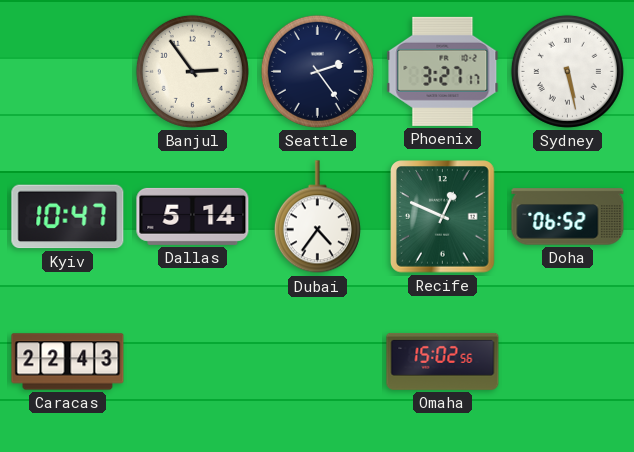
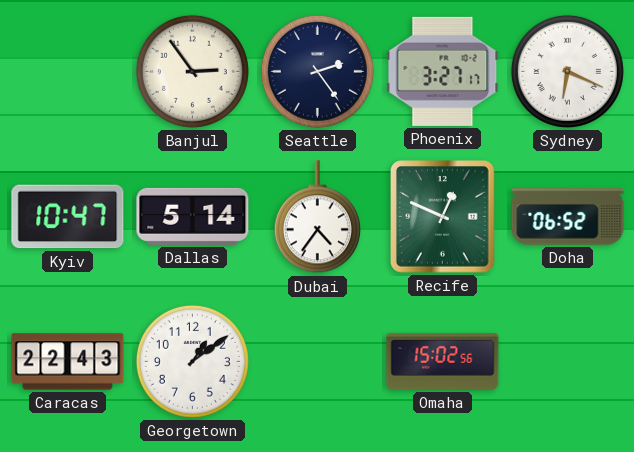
Sydney: 5:28 -> 6:19
Georgetown: none -> 1:09
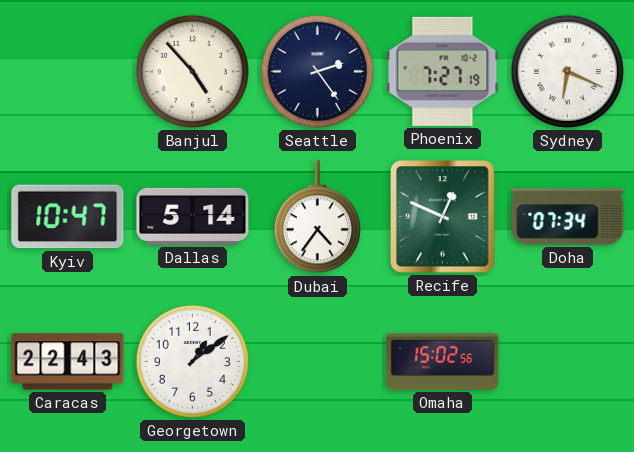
Banjul: 2:54 -> 4:53
Phoenix: 3:27 -> 7:27
Doha: 06:52 -> 07:34
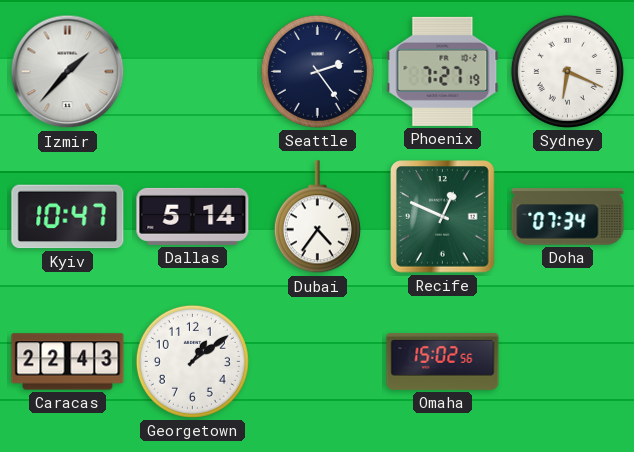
Izmir: none -> 1:37
Banjul: 4:53 -> none
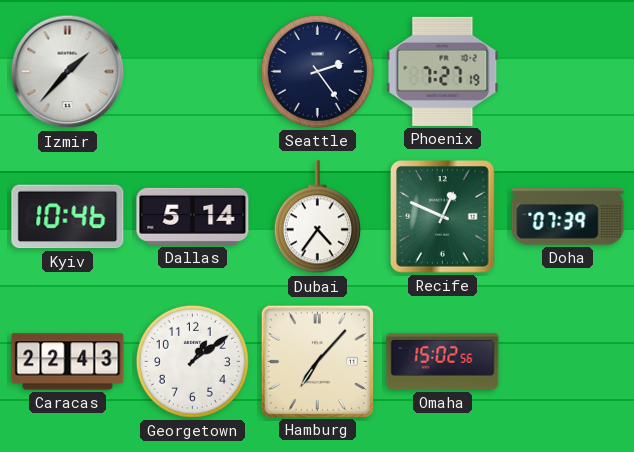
Sydney: 6:19 -> none
Kyiv: 10:47 -> 10:46
Doha: 07:34 -> 07:39
Hamburg: none -> 7:07
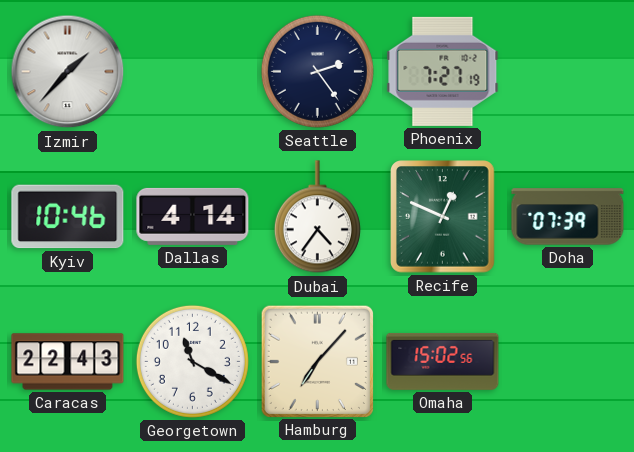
Dallas: 5:14 -> 4:14
Georgetown: 1:09 -> 11:20
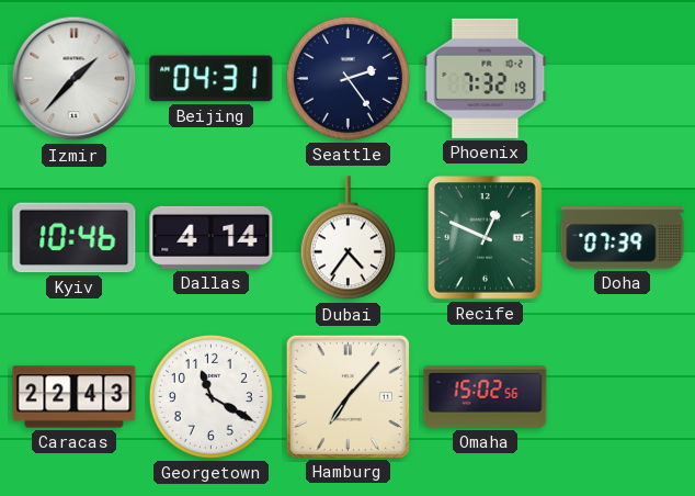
Beijing: none -> 04:31
Phoenix: 7:27 -> 7:32
